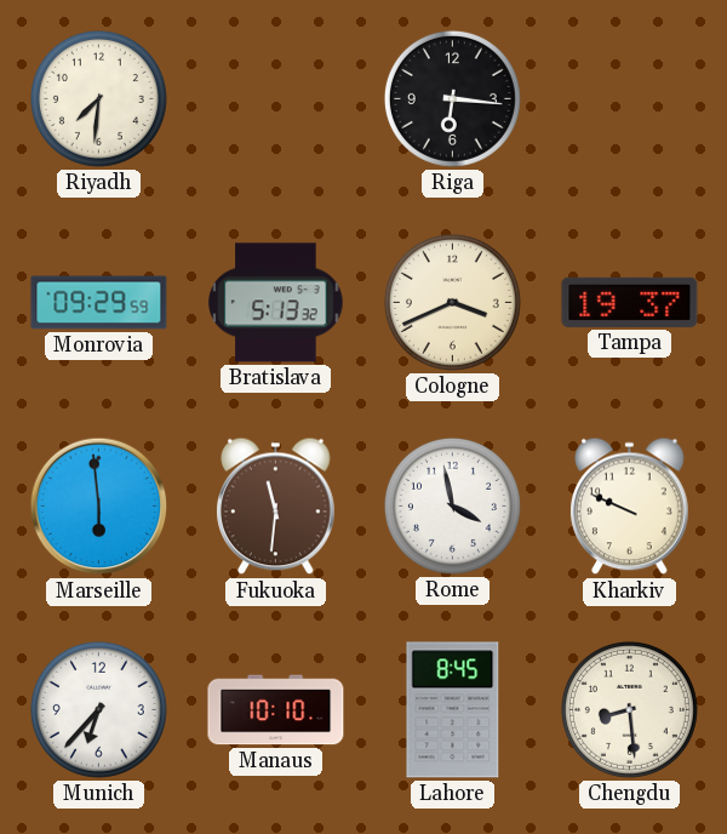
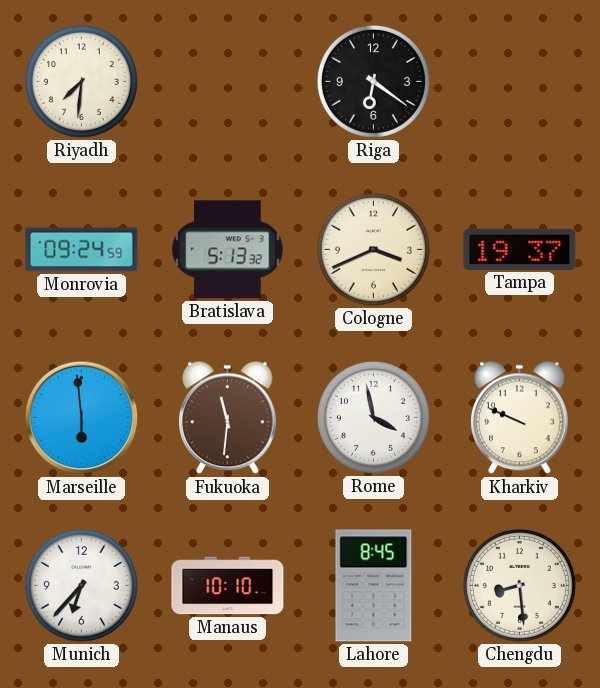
Riga: 6:16 -> 6:21
Monrovia: 09:29 -> 09:24
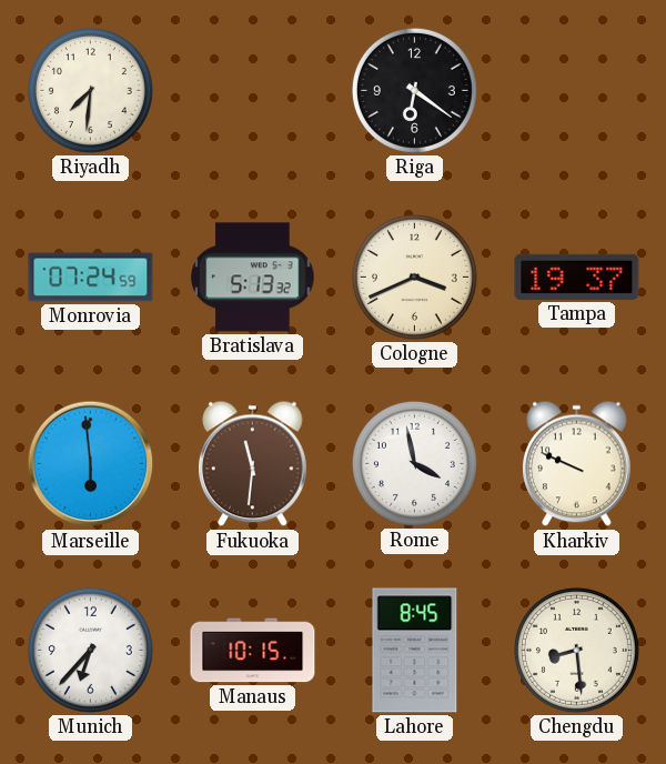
Monrovia: 09:24 -> 07:24
Manaus: 10:10 -> 10:15
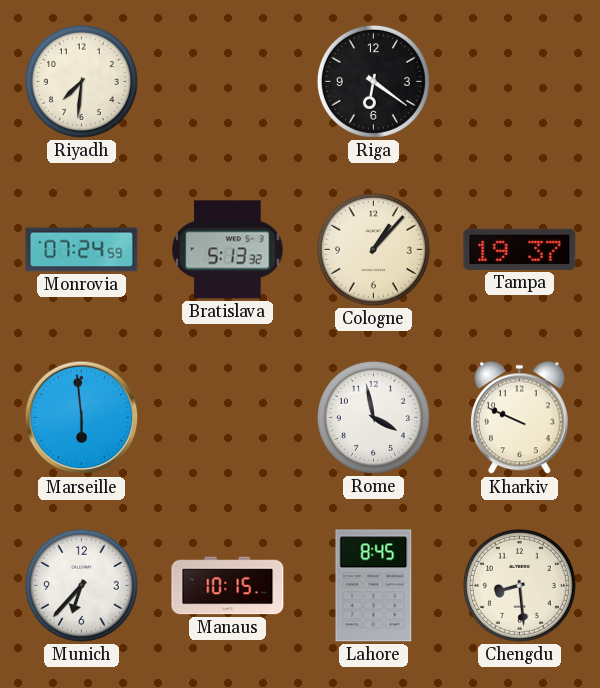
Cologne: 3:41 -> 1:07
Fukuoka: 11:31 -> none
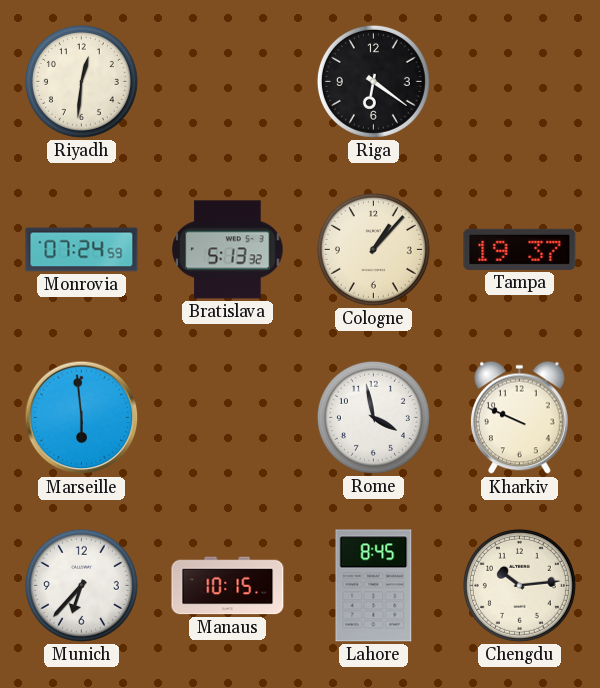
Riyadh: 7:31 -> 12:31
Chengdu: 8:29 -> 10:14
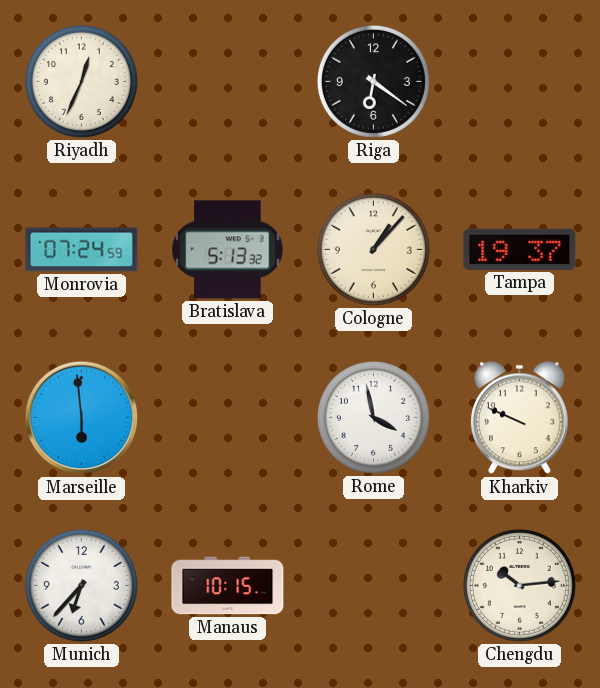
Riyadh: 12:31 -> 12:34
Lahore: 8:45 -> none
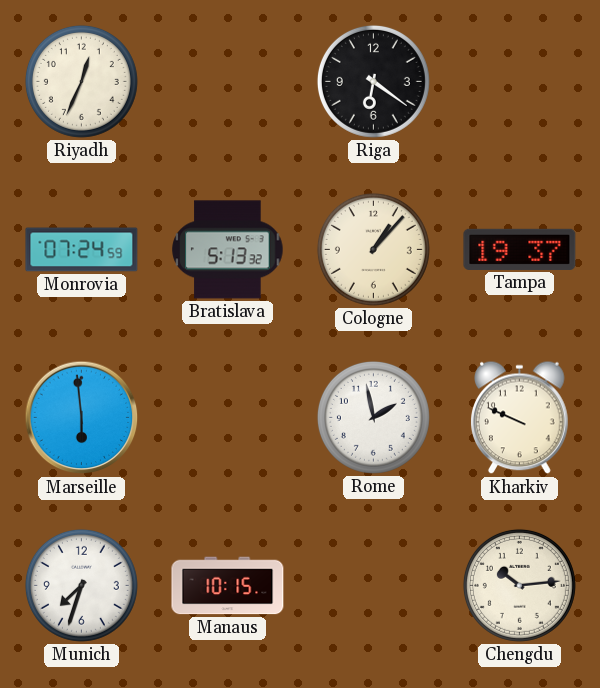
Rome: 3:58 -> 1:58
Munich: 6:37 -> 7:33
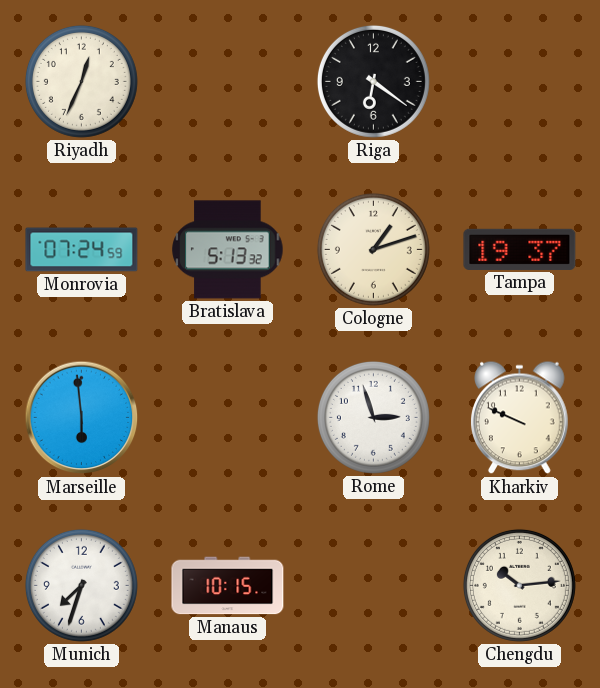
Cologne: 1:07 -> 1:12
Rome: 1:58 -> 2:57
